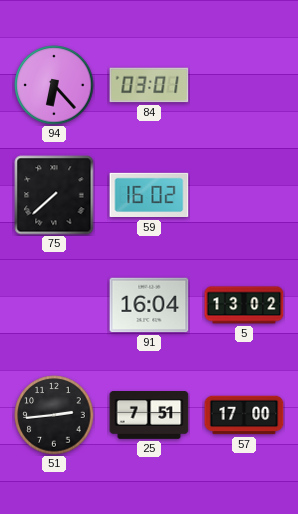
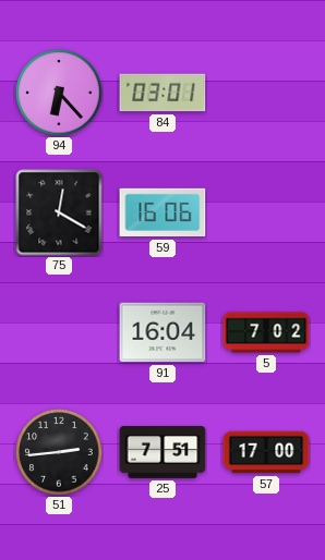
75: 7:38 -> 12:20
59: 16:02 -> 16:06
5: 13:02 -> 7:02
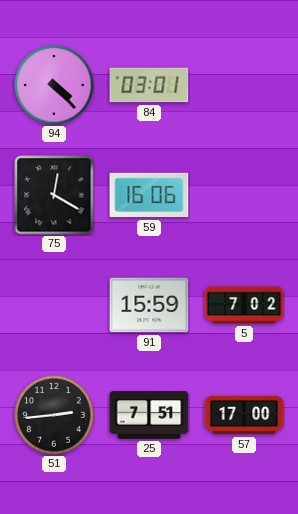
94: 6:23 -> 4:23
91: 16:04 -> 15:59
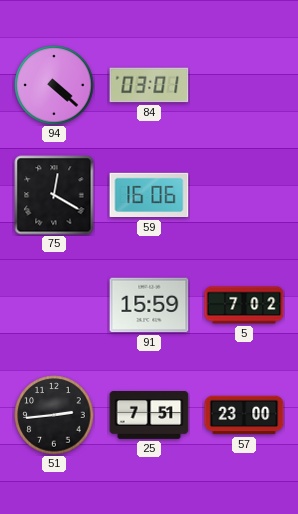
94: 4:23 -> 4:22
57: 17:00 -> 23:00
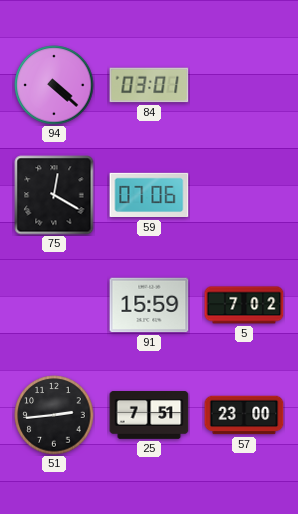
59: 16:06 -> 07:06
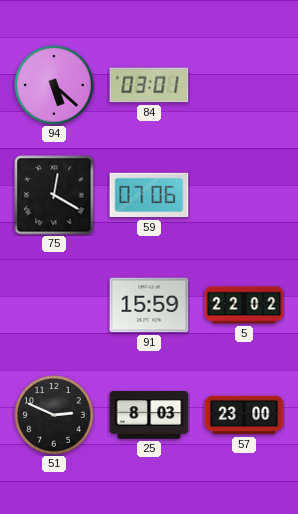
94: 4:22 -> 5:22
5: 7:02 -> 22:02
51: 2:44 -> 2:49
25: 7:51 -> 8:03
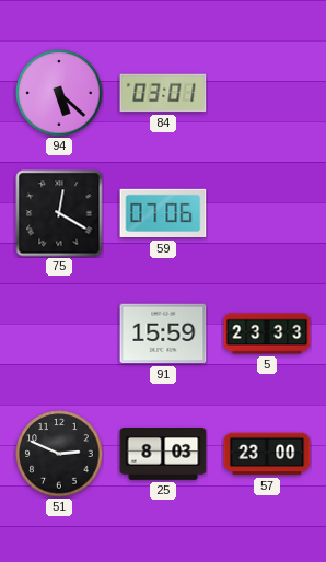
5: 22:02 -> 23:33
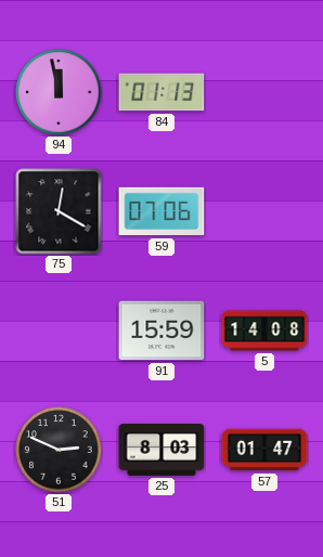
94: 5:22 -> 11:58
84: 03:01 -> 01:13
5: 23:33 -> 14:08
57: 23:00 -> 01:47
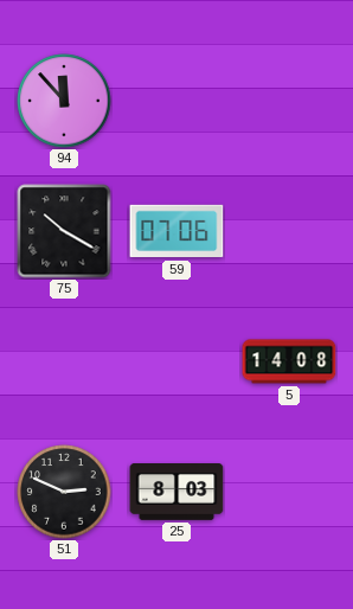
94: 11:58 -> 11:53
84: 01:13 -> none
75: 12:20 -> 10:20
91: 15:59 -> none
57: 01:47 -> none
